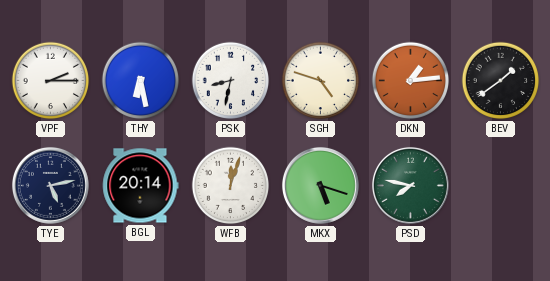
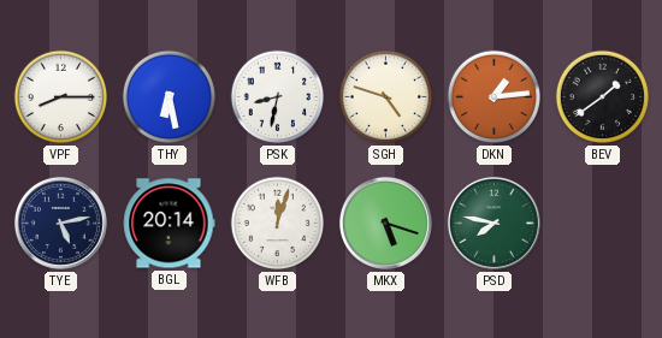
VPF: 2:15 -> 8:15
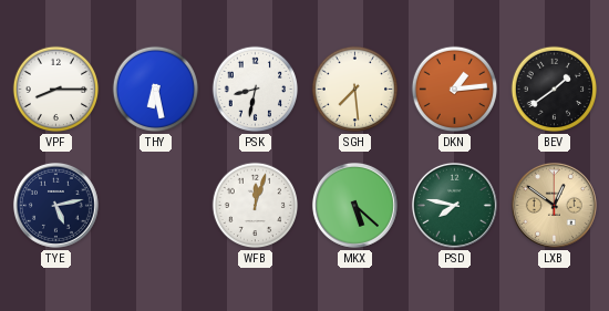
SGH: 4:48 -> 7:29
BGL: 20:14 -> none
MKX: 5:18 -> 5:22
LXB: none -> 12:51
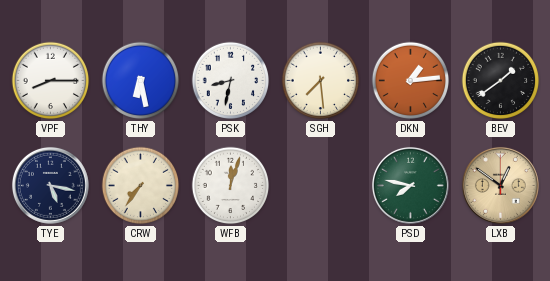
TYE: 5:13 -> 5:17
CRW: none -> 7:36
MKX: 5:22 -> none
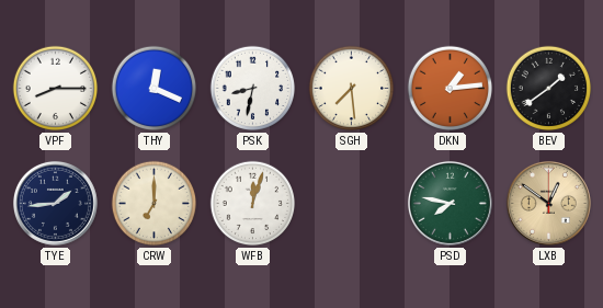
THY: 6:28 -> 12:19
TYE: 5:17 -> 1:44
CRW: 7:36 -> 7:00
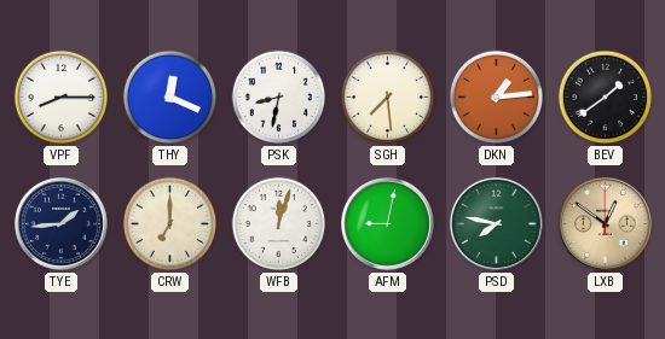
AFM: none -> 9:02
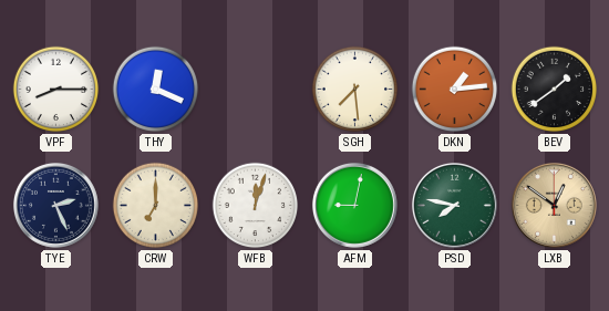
PSK: 8:32 -> none
TYE: 1:44 -> 2:26
